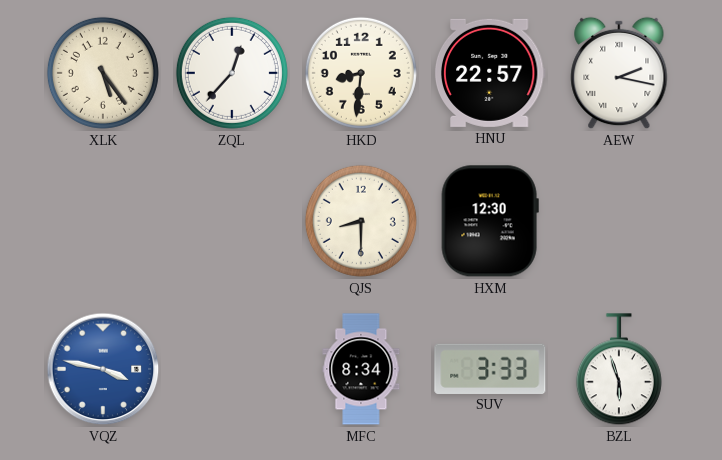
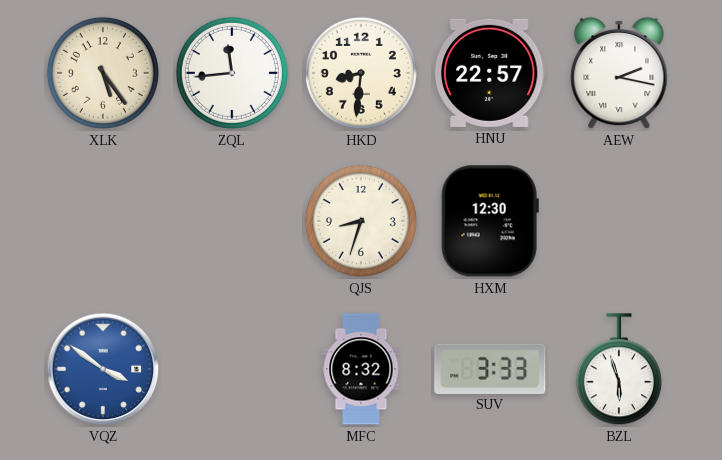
ZQL: 12:37 -> 11:44
QJS: 8:30 -> 8:33
VQZ: 3:47 -> 3:51
MFC: 8:34 -> 8:32
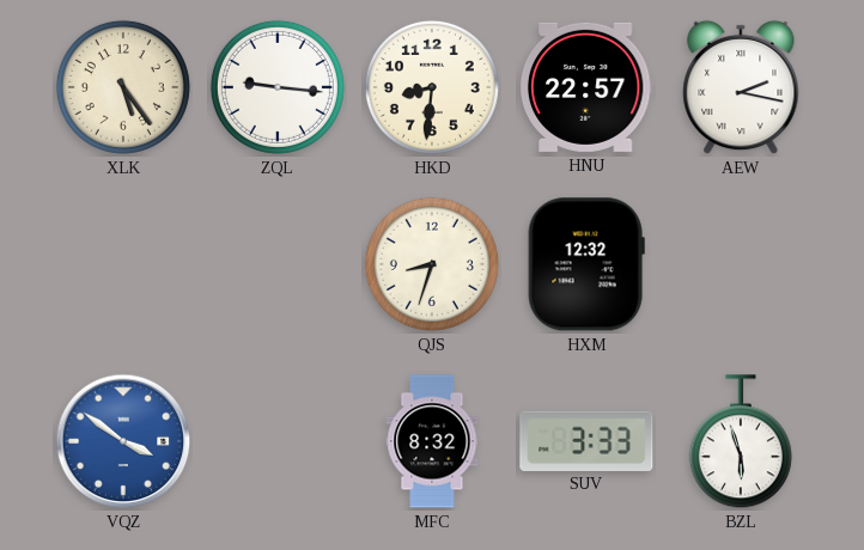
ZQL: 11:44 -> 9:16
HXM: 12:30 -> 12:32
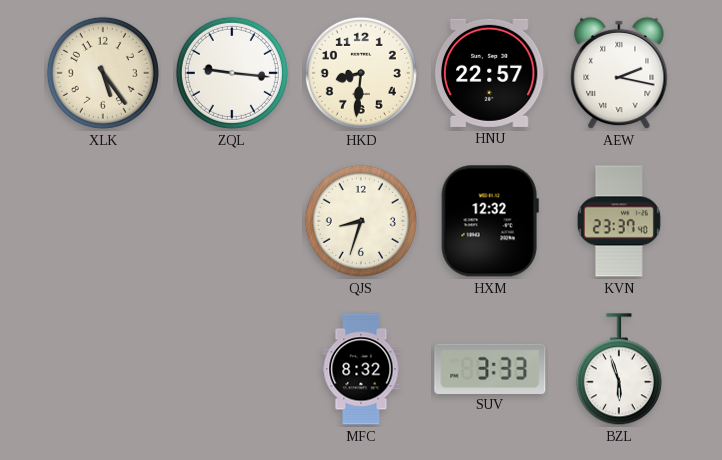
KVN: none -> 23:37
VQZ: 3:51 -> none
